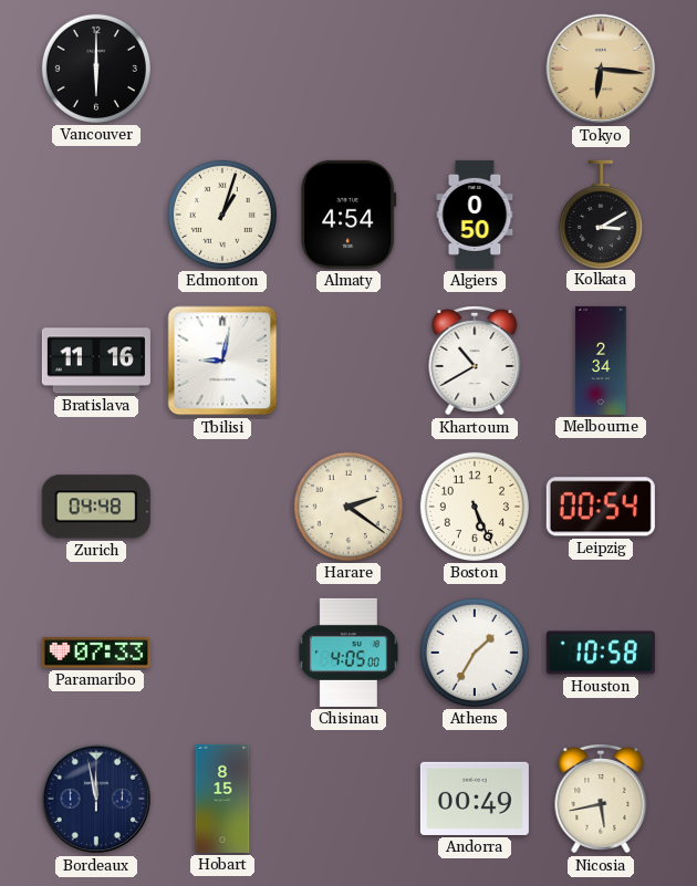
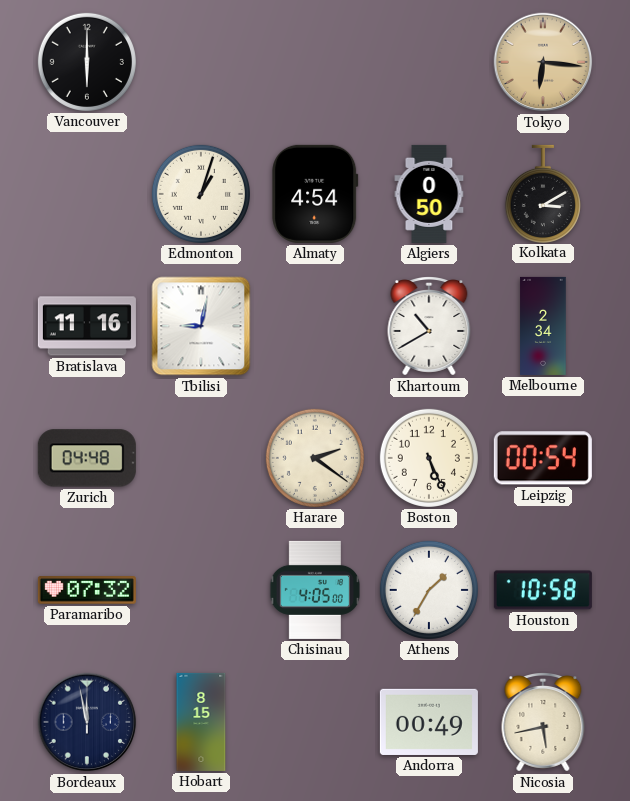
Paramaribo: 07:33 -> 07:32
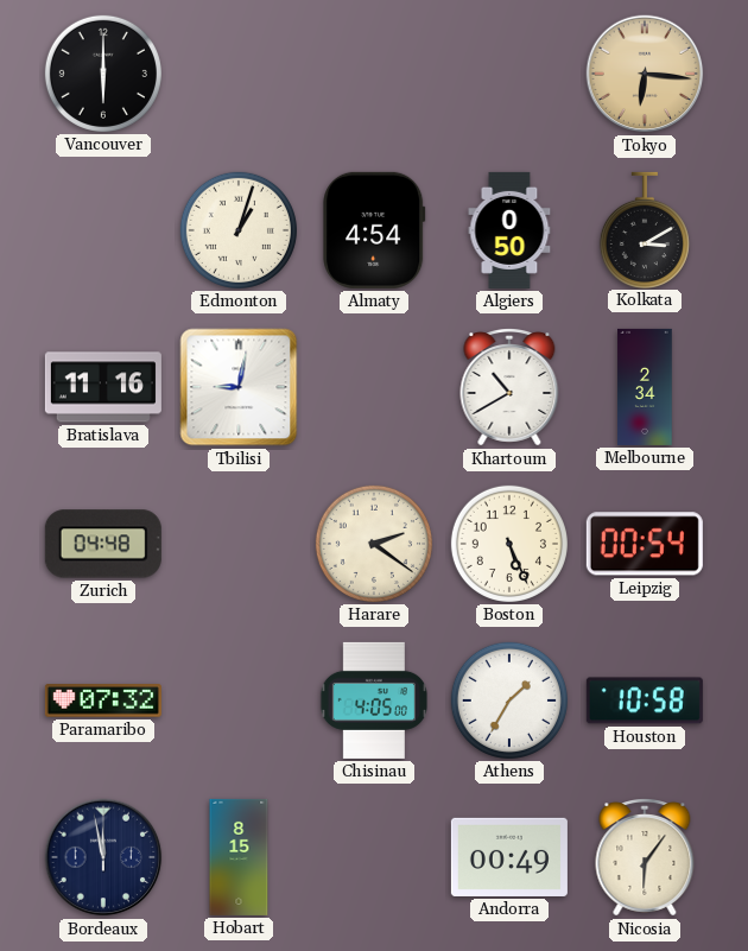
Nicosia: 5:43 -> 6:06
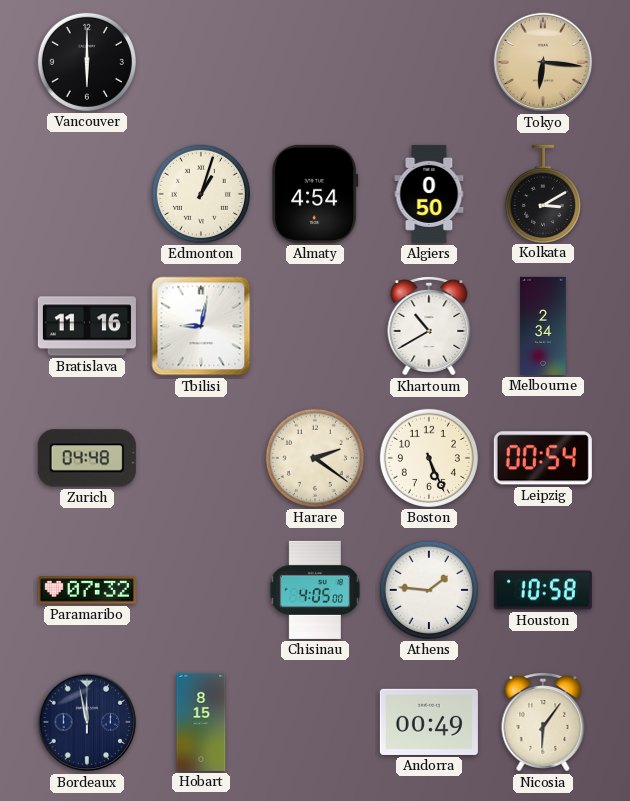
Athens: 1:35 -> 1:46
